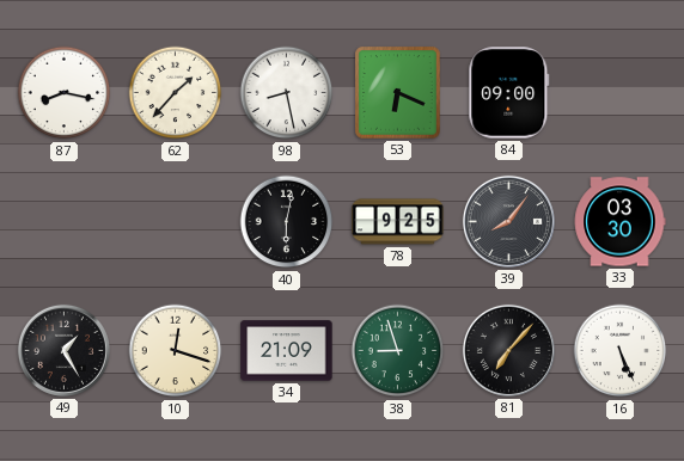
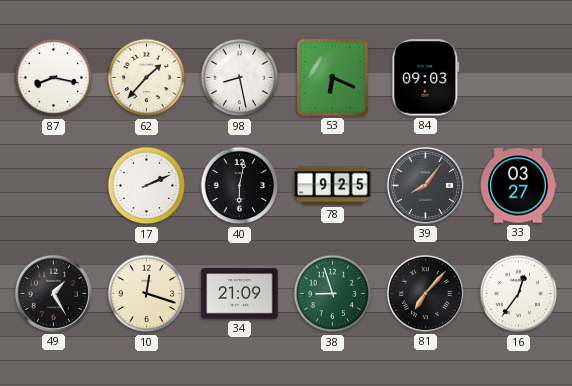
84: 09:00 -> 09:03
17: none -> 2:11
33: 03:30 -> 03:27
16: 5:26 -> 12:36
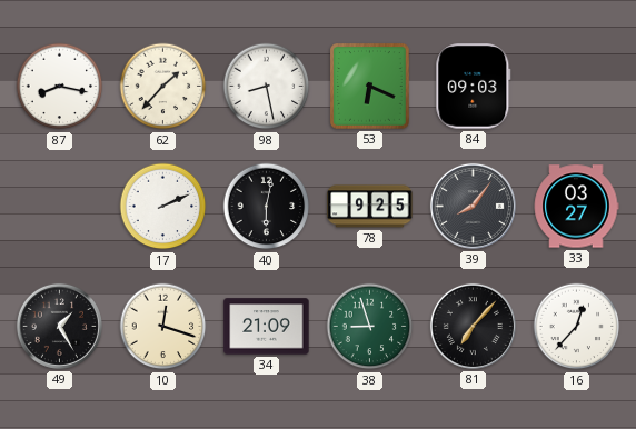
16: 12:36 -> 12:37
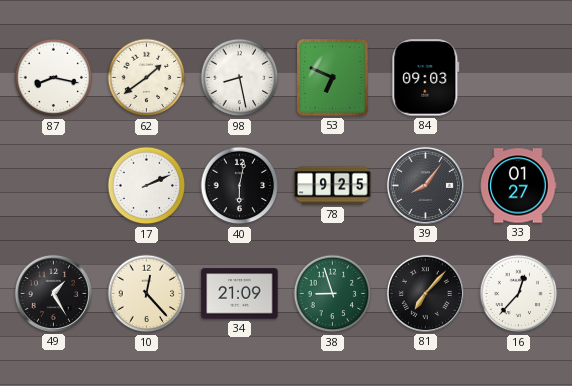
62: 1:37 -> 1:39
53: 6:19 -> 6:49
33: 03:27 -> 01:27
10: 12:18 -> 12:23
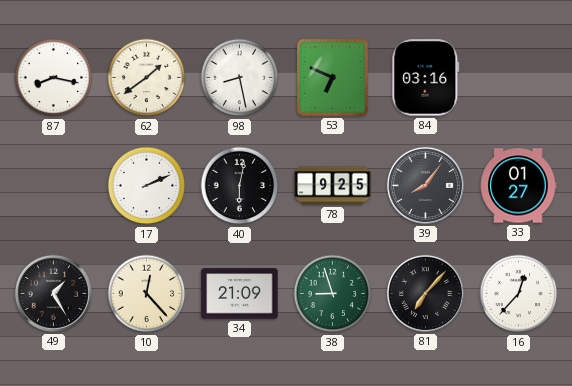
84: 09:03 -> 03:16
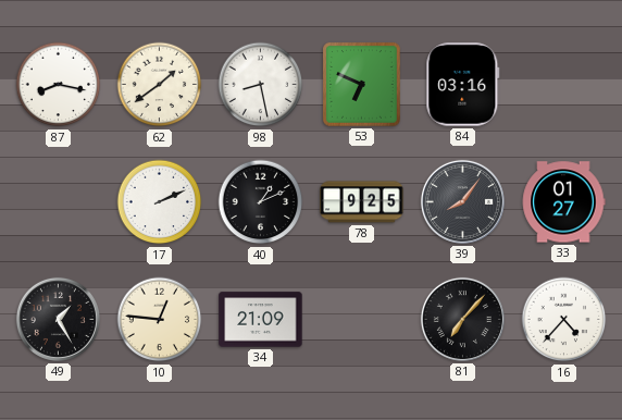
40: 6:02 -> 1:11
10: 12:23 -> 12:46
38: 8:57 -> none
16: 12:37 -> 4:37
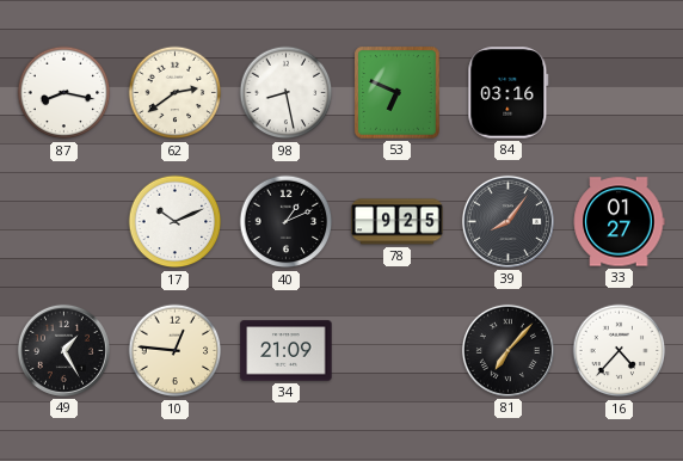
62: 1:39 -> 2:39
17: 2:11 -> 10:11
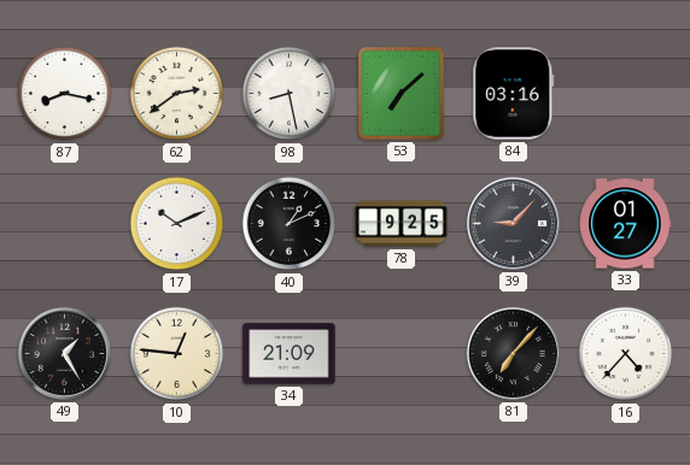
53: 6:49 -> 7:08
39: 8:06 -> 9:07
